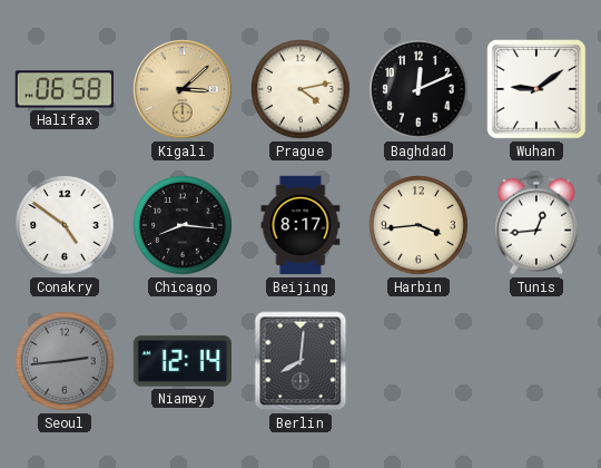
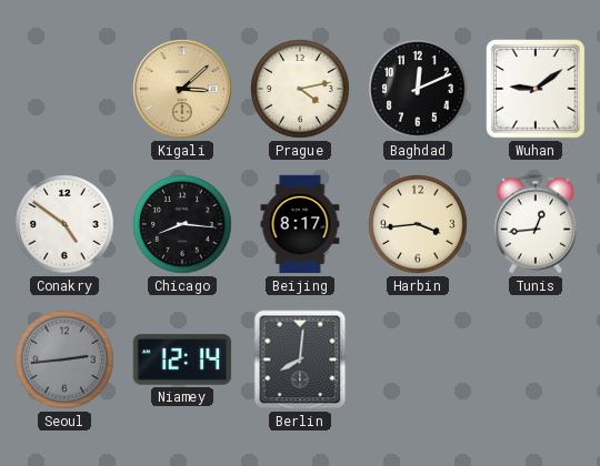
Halifax: 06:58 -> none
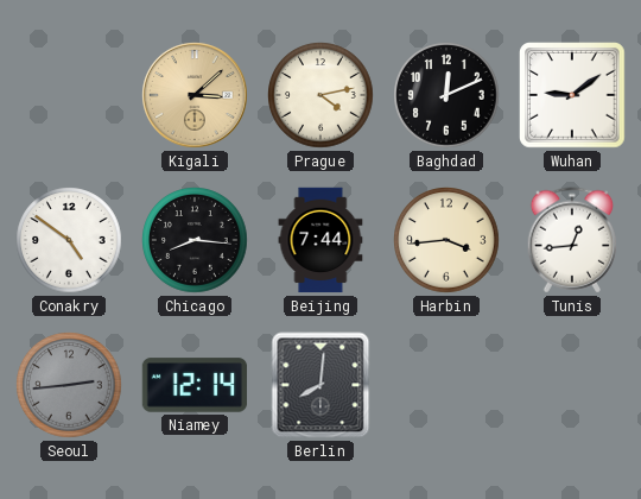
Beijing: 8:17 -> 7:44
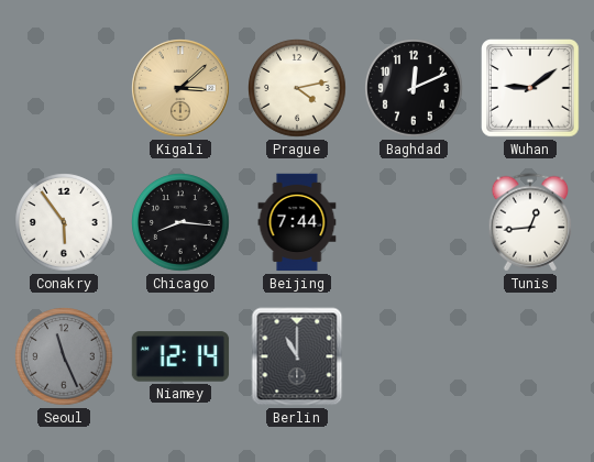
Conakry: 4:51 -> 5:54
Harbin: 3:44 -> none
Seoul: 2:44 -> 11:26
Berlin: 8:01 -> 11:00
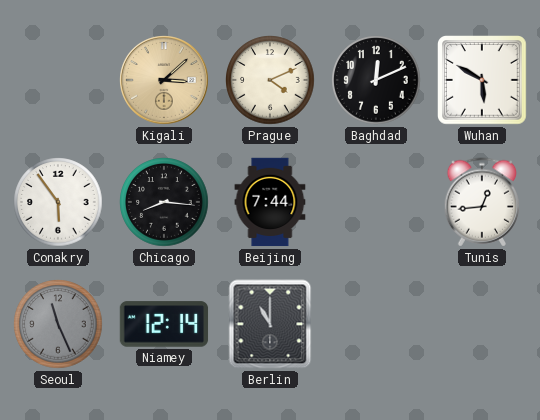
Prague: 4:13 -> 4:11
Wuhan: 9:09 -> 5:50
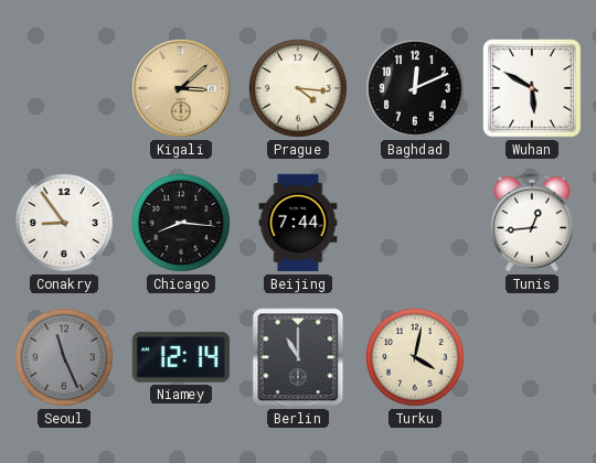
Prague: 4:11 -> 4:16
Conakry: 5:54 -> 8:54
Turku: none -> 4:02
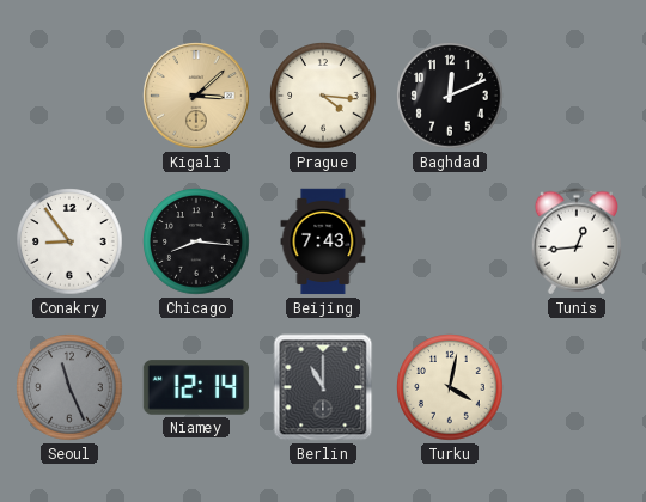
Wuhan: 5:50 -> none
Beijing: 7:44 -> 7:43
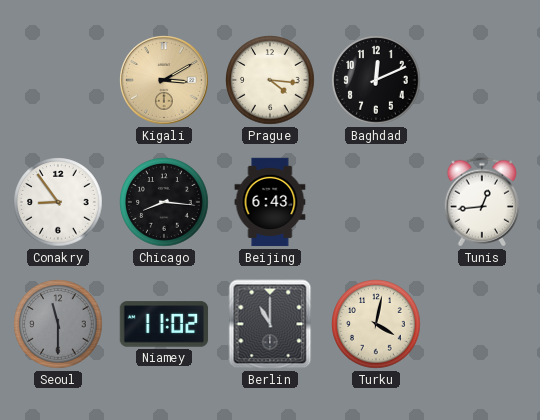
Kigali: 3:08 -> 3:10
Beijing: 7:43 -> 6:43
Seoul: 11:26 -> 11:30
Niamey: 12:14 -> 11:02
